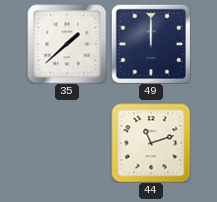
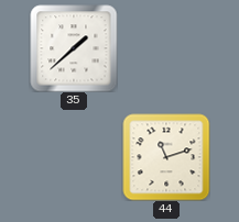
49: 12:00 -> none
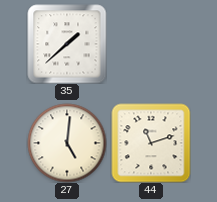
27: none -> 5:01
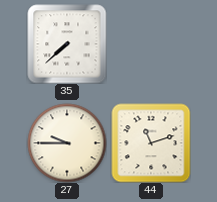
35: 1:38 -> 7:38
27: 5:01 -> 9:45
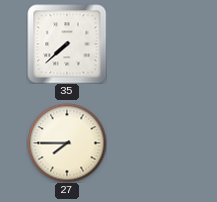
27: 9:45 -> 7:45
44: 11:12 -> none
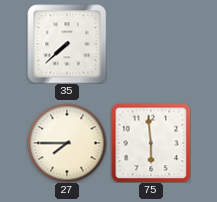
75: none -> 5:59
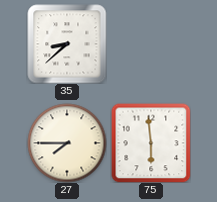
35: 7:38 -> 8:38
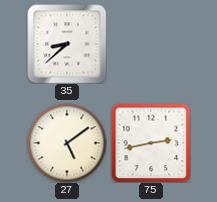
27: 7:45 -> 5:09
75: 5:59 -> 2:43
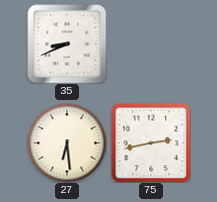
35: 8:38 -> 8:41
27: 5:09 -> 6:29
